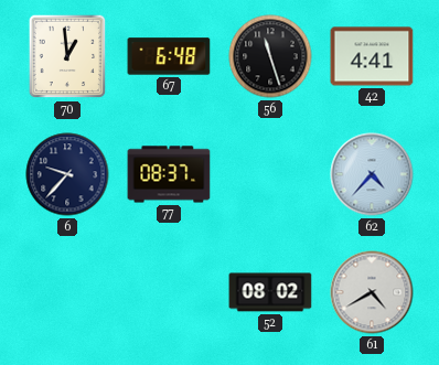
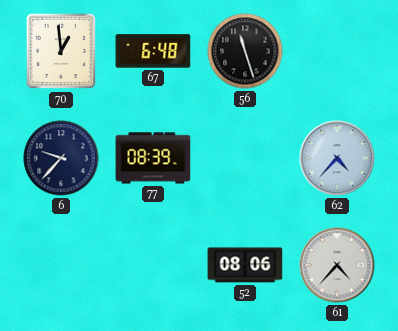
42: 4:41 -> none
77: 08:37 -> 08:39
52: 08:02 -> 08:06
61: 4:40 -> 4:37
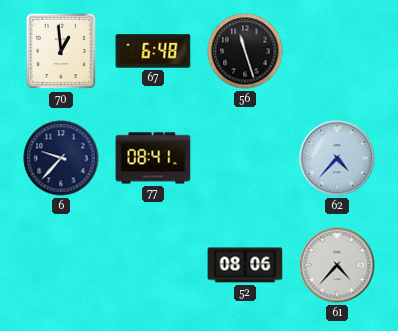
77: 08:39 -> 08:41
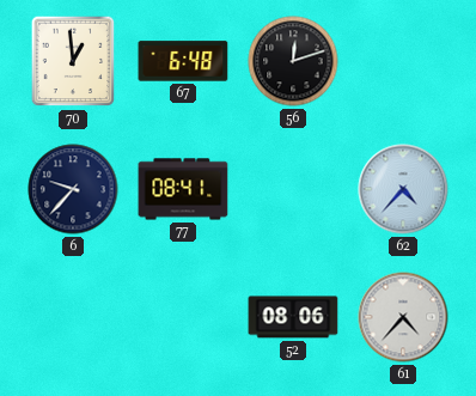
56: 11:27 -> 12:12
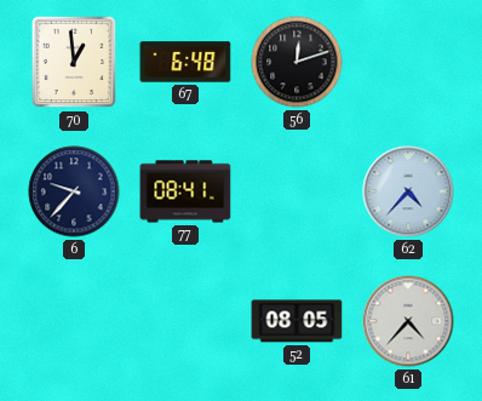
52: 08:06 -> 08:05
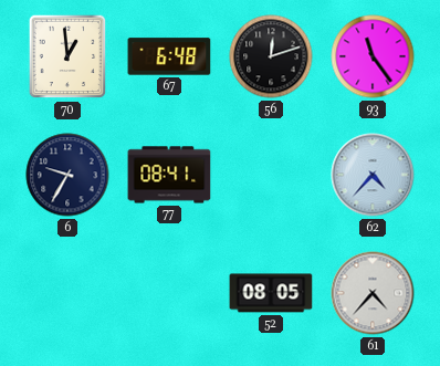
93: none -> 11:24
6: 9:37 -> 9:35
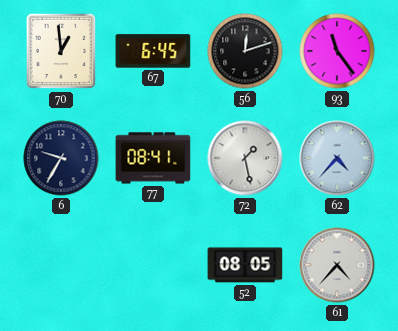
67: 6:48 -> 6:45
72: none -> 1:28
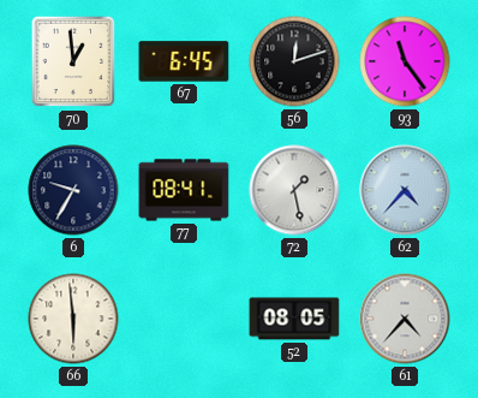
66: none -> 5:59
